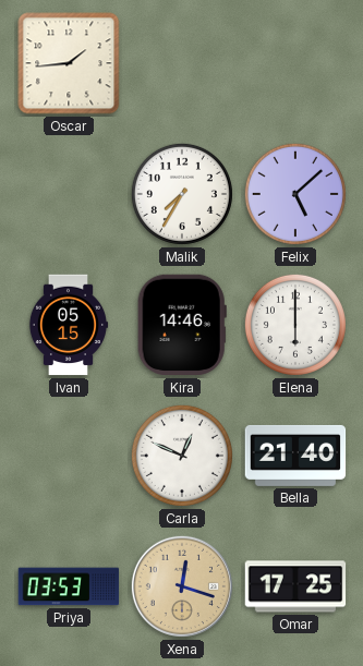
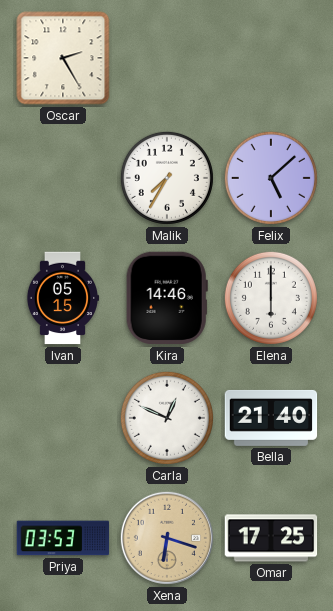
Oscar: 1:44 -> 2:25
Xena: 12:18 -> 6:18
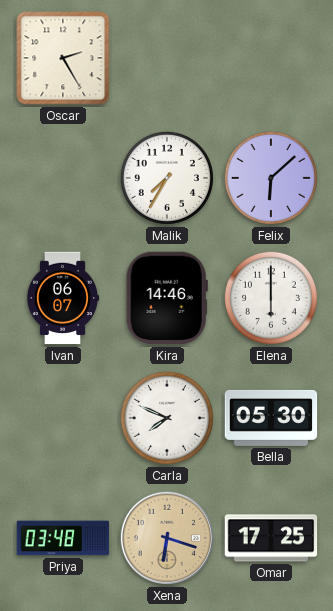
Felix: 5:08 -> 6:08
Ivan: 05:15 -> 06:07
Carla: 12:49 -> 7:49
Bella: 21:40 -> 05:30
Priya: 03:53 -> 03:48
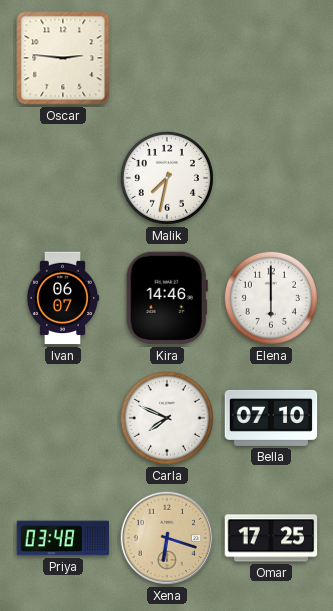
Oscar: 2:25 -> 2:46
Malik: 7:35 -> 7:32
Felix: 6:08 -> none
Bella: 05:30 -> 07:10
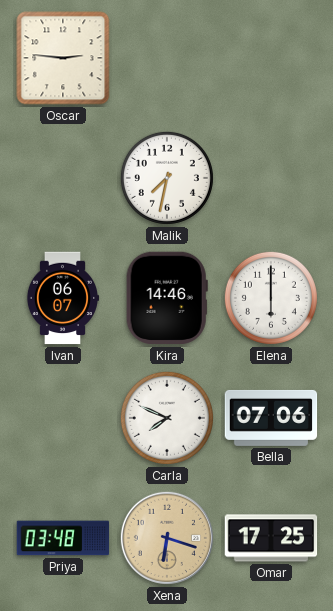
Bella: 07:10 -> 07:06
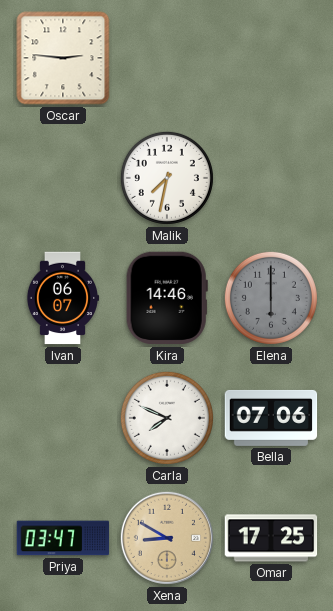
Elena dial: white -> grey
Priya: 03:48 -> 03:47
Xena: 6:18 -> 8:50
